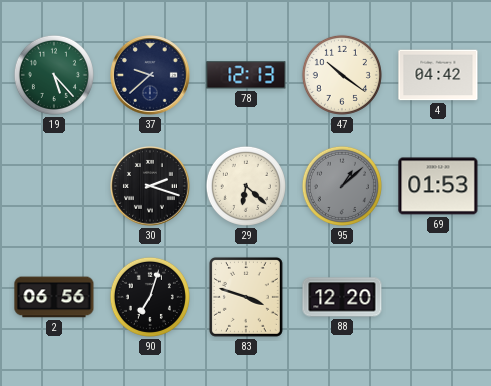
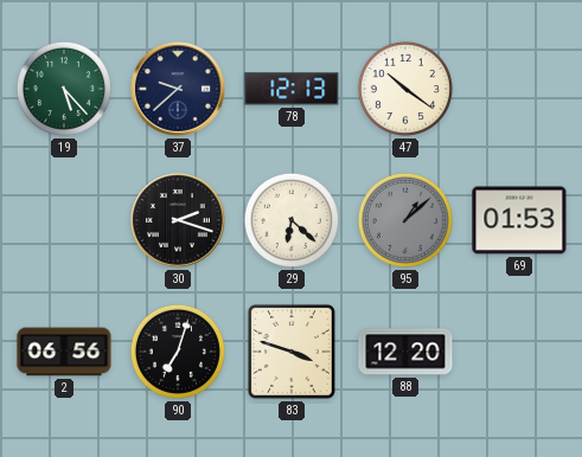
4: 04:42 -> none
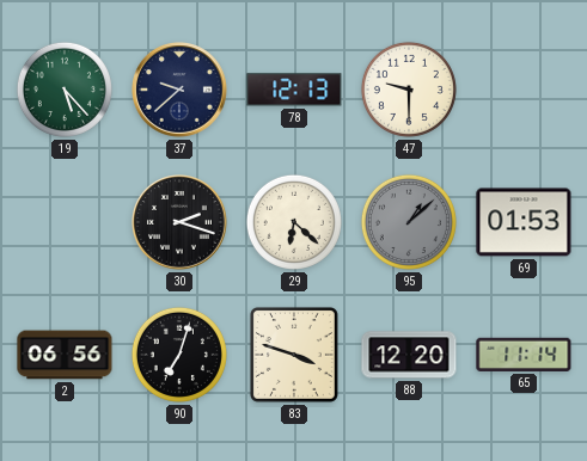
47: 10:21 -> 9:30
65: none -> 11:14
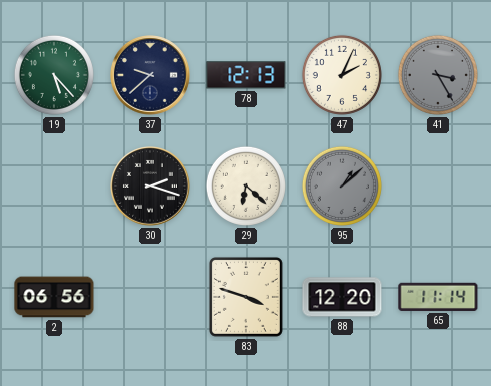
47: 9:30 -> 2:04
41: none -> 3:25
69: 01:53 -> none
90: 7:03 -> none
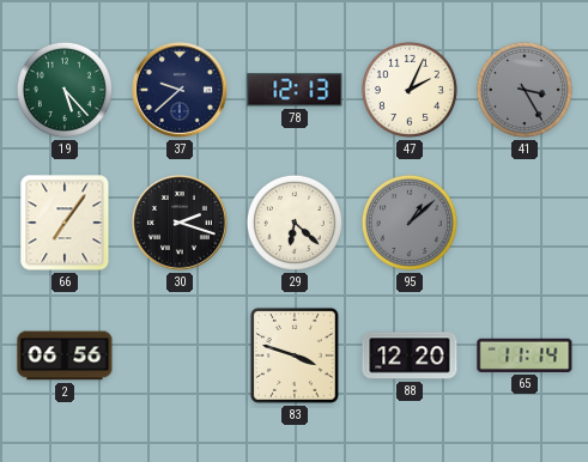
66: none -> 7:06
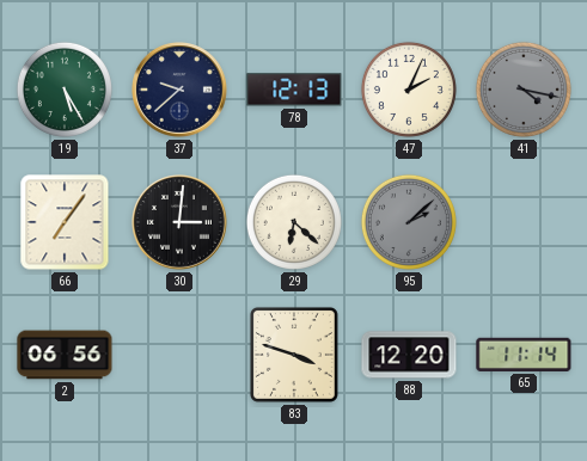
19: 5:23 -> 5:25
41: 3:25 -> 4:17
30: 2:18 -> 3:01
95: 1:08 -> 2:08
